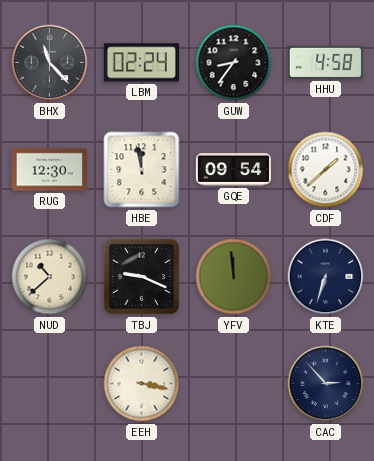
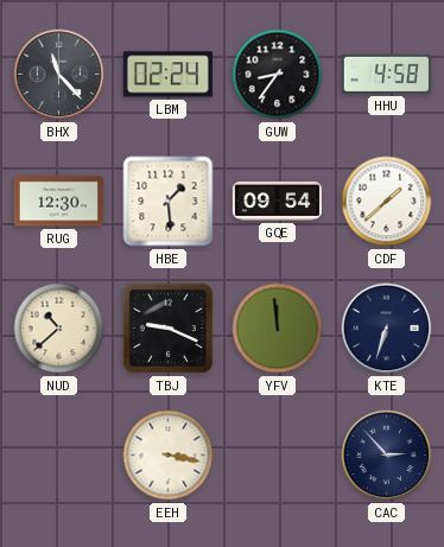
HBE: 11:58 -> 1:29
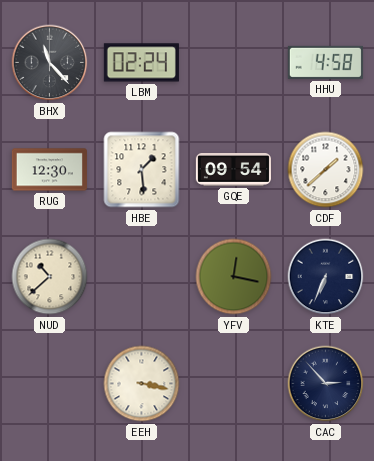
GUW: 8:36 -> none
TBJ: 9:19 -> none
YFV: 11:59 -> 12:17
KTE: 6:33 -> 6:34
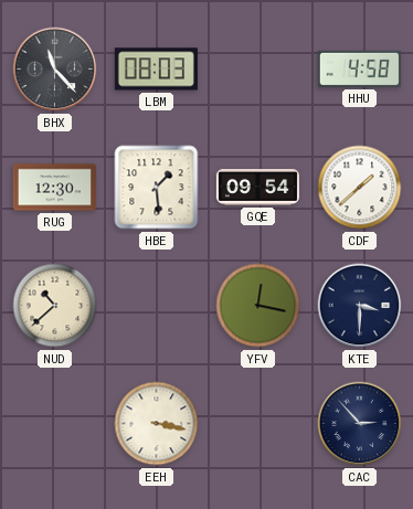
LBM: 02:24 -> 08:03
KTE: 6:34 -> 3:30
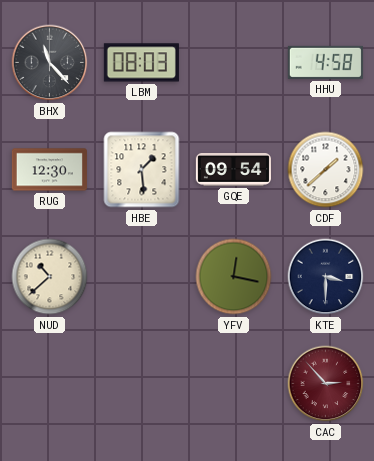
EEH: 3:17 -> none
CAC dial: navy -> burgundy
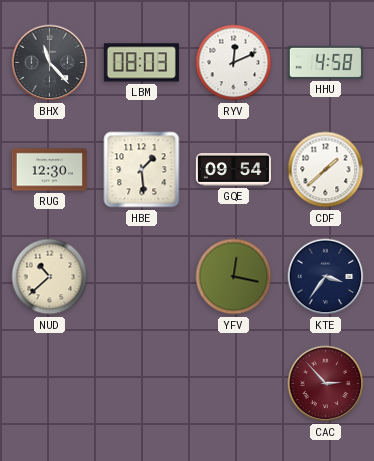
RYV: none -> 12:11
KTE: 3:30 -> 3:36
